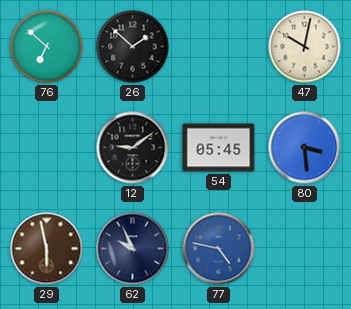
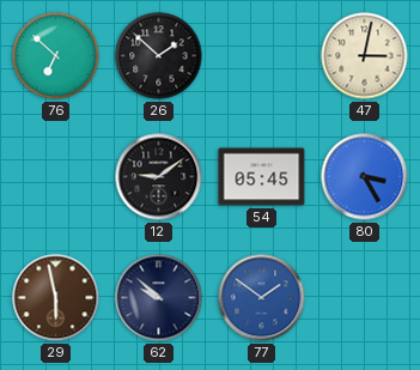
47: 10:02 -> 3:02
80: 3:29 -> 3:25
62: 9:56 -> 9:52
77: 4:47 -> 1:51
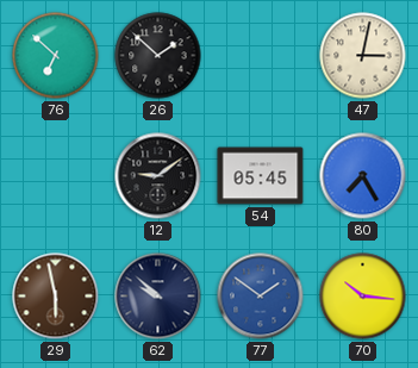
80: 3:25 -> 7:25
70: none -> 10:16
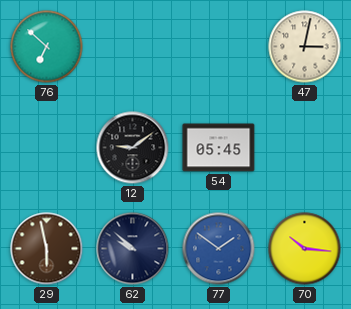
26: 1:52 -> none
80: 7:25 -> none
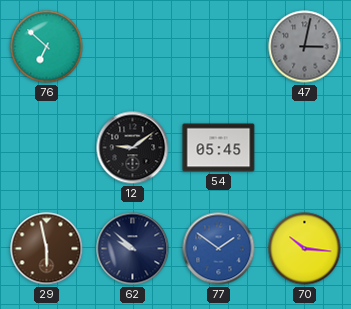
47 dial: cream -> grey
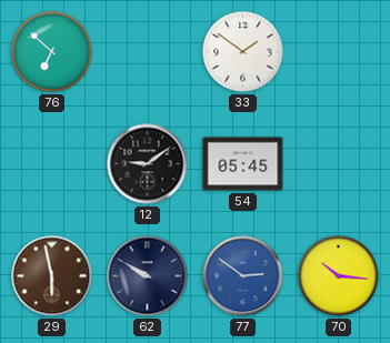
33: none -> 1:51
47: 3:02 -> none
62: 9:52 -> 9:50
77: 1:51 -> 2:51
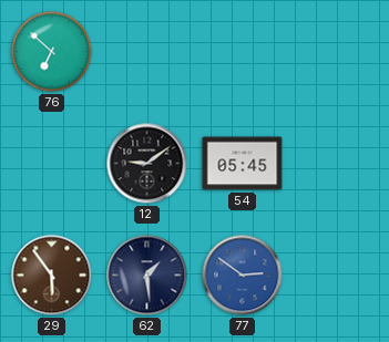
33: 1:51 -> none
29: 5:58 -> 5:54
62: 9:50 -> 1:29
70: 10:16 -> none
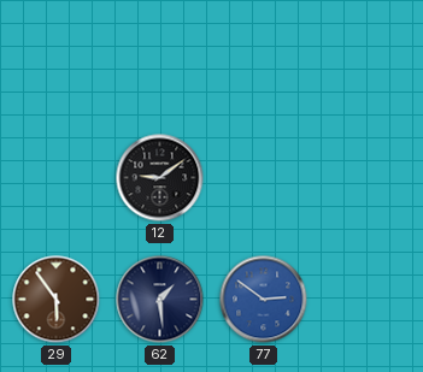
76: 6:52 -> none
54: 05:45 -> none
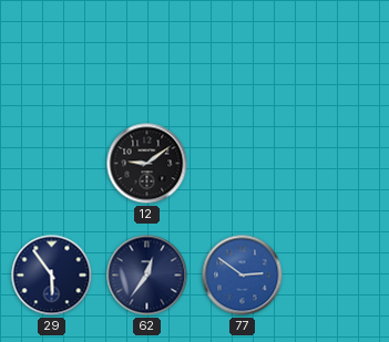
29 dial: brown -> navy
62: 1:29 -> 12:36
